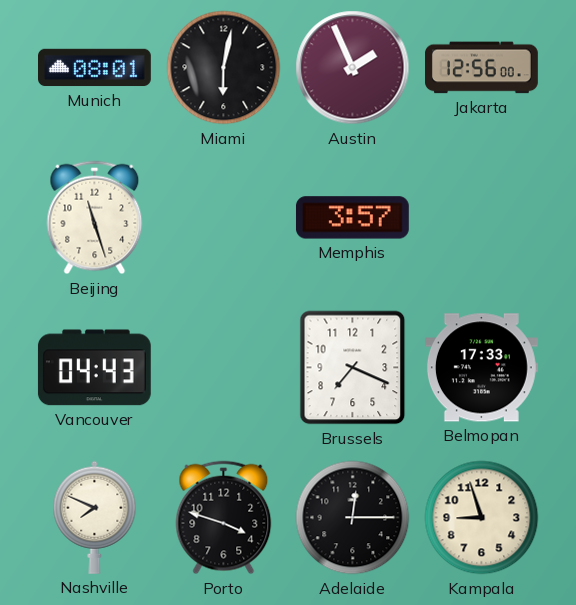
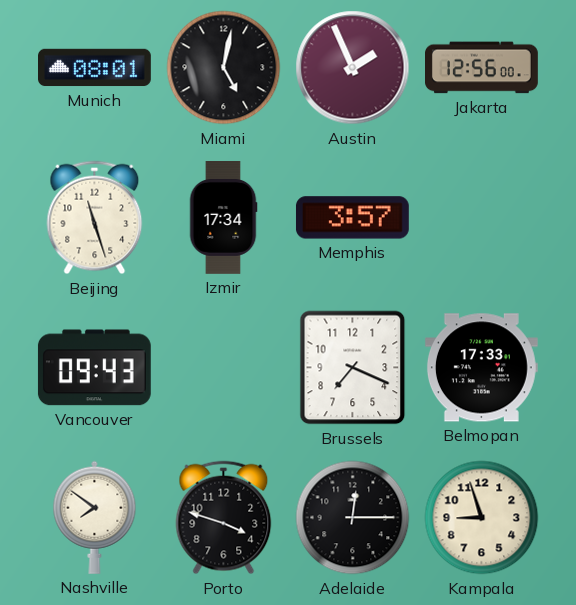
Miami: 6:02 -> 5:02
Izmir: none -> 17:34
Vancouver: 04:43 -> 09:43
Nashville: 7:49 -> 7:51
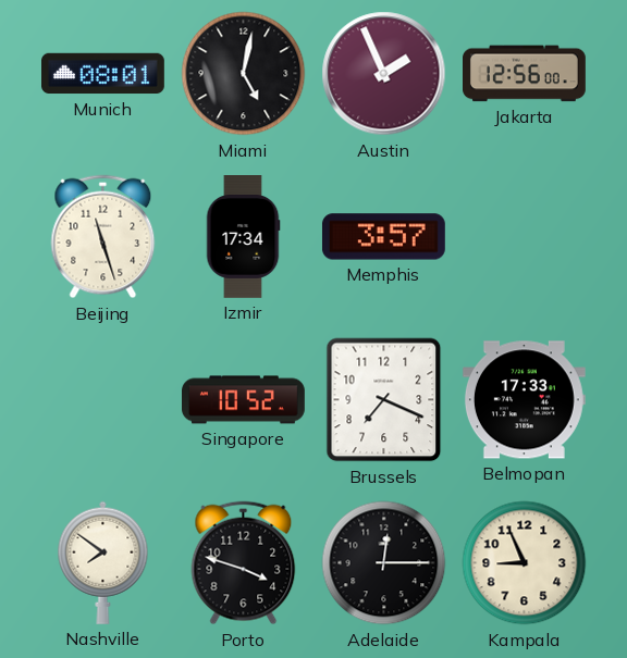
Vancouver: 09:43 -> none
Singapore: none -> 10:52
Kampala: 8:57 -> 8:56
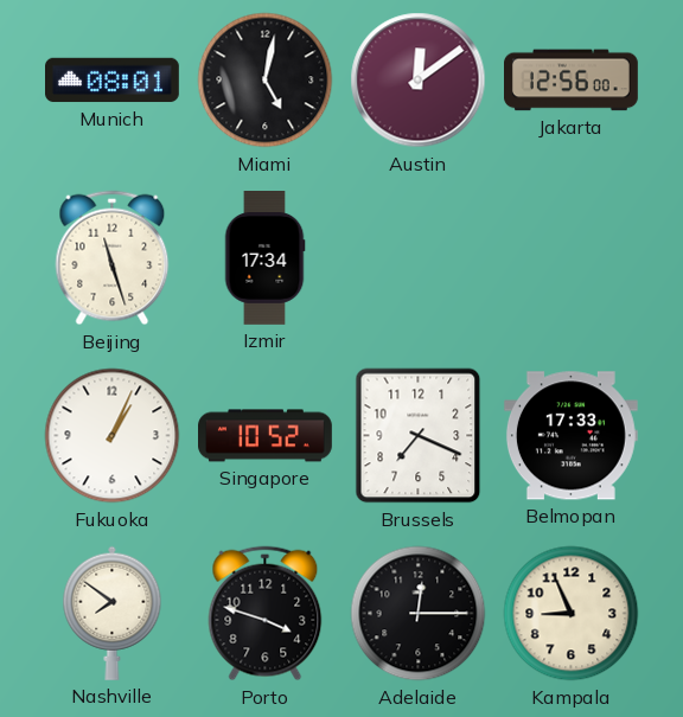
Austin: 1:56 -> 12:09
Memphis: 3:57 -> none
Fukuoka: none -> 1:04
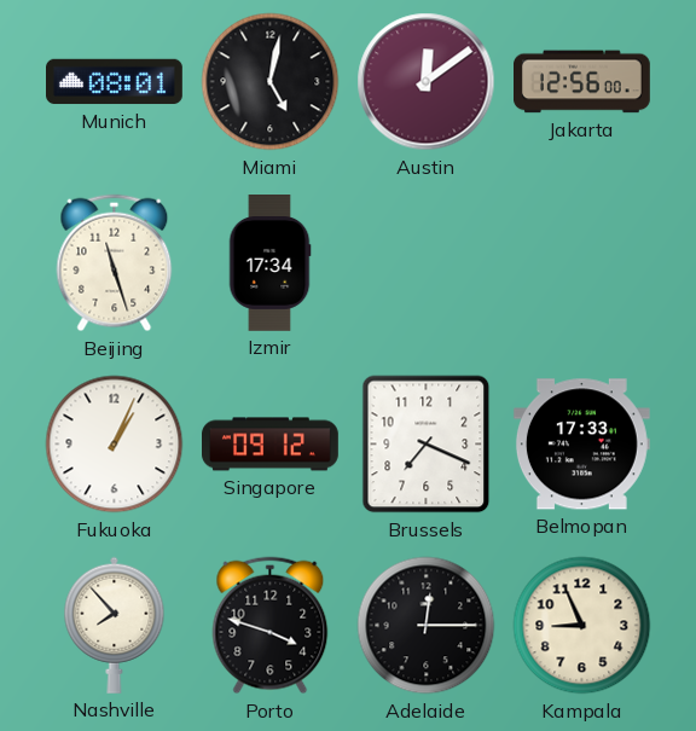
Singapore: 10:52 -> 09:12
Nashville: 7:51 -> 7:53
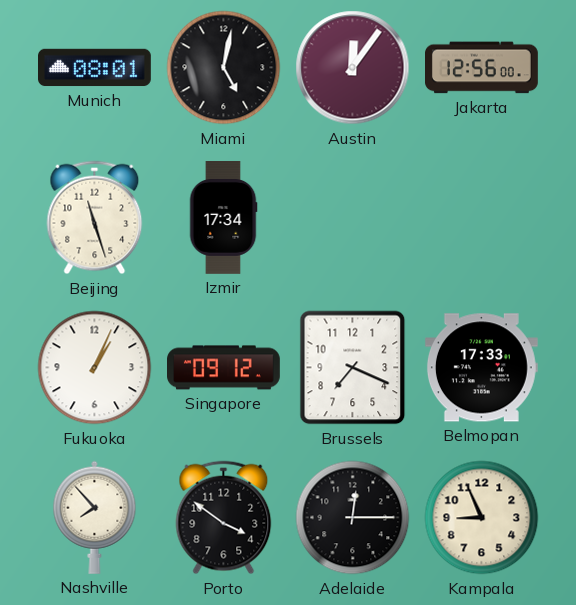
Austin: 12:09 -> 12:06
Porto: 3:48 -> 3:51
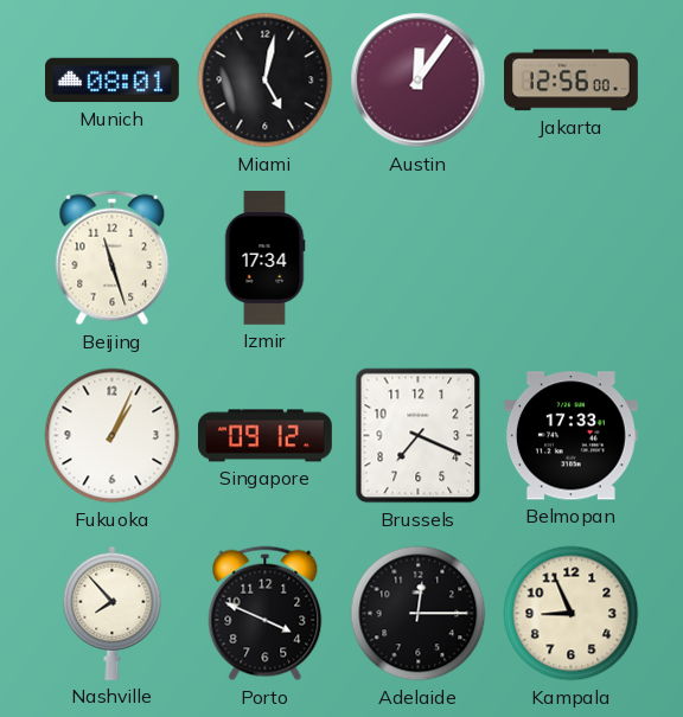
Porto: 3:51 -> 3:49
